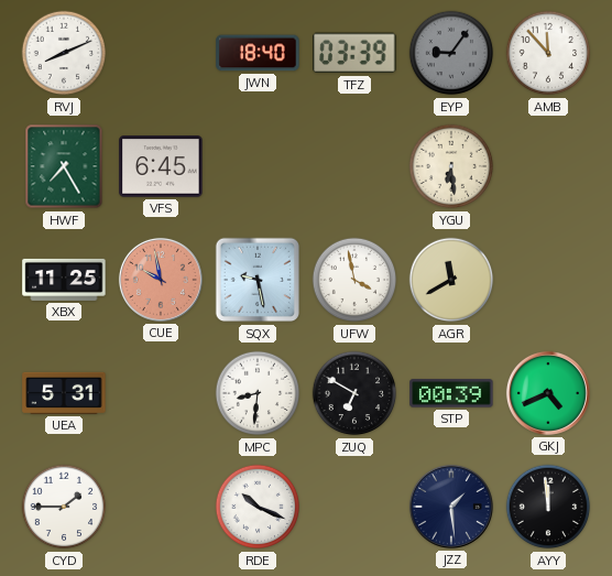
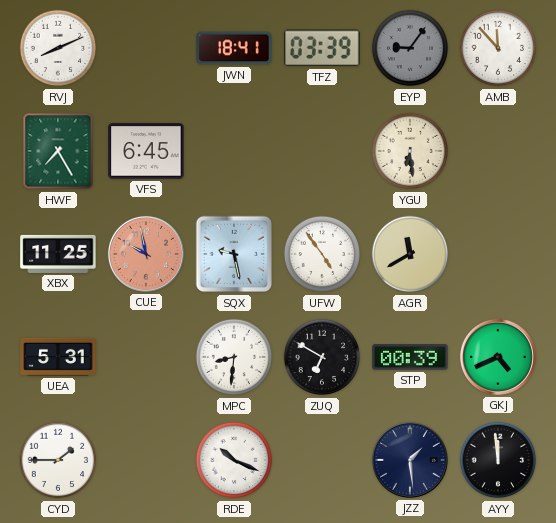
JWN: 18:40 -> 18:41
UFW: 3:58 -> 4:54
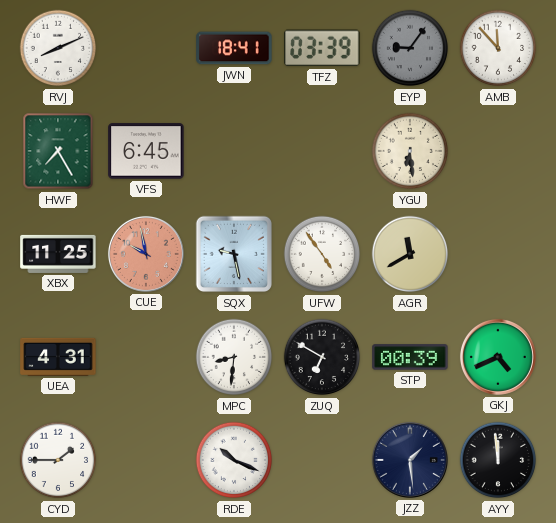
UEA: 5:31 -> 4:31
